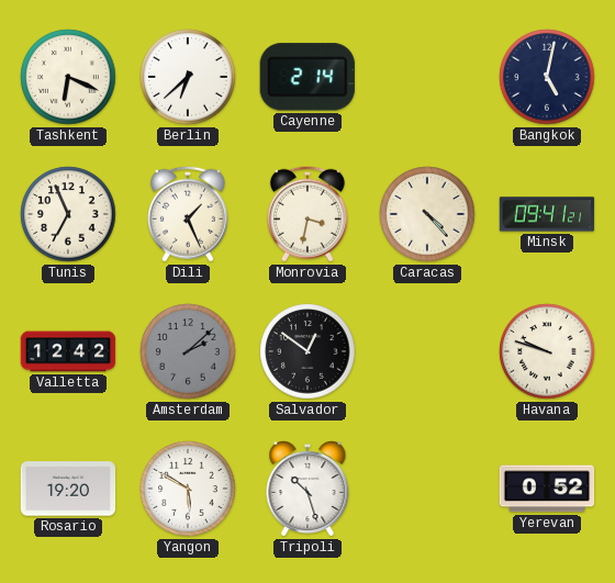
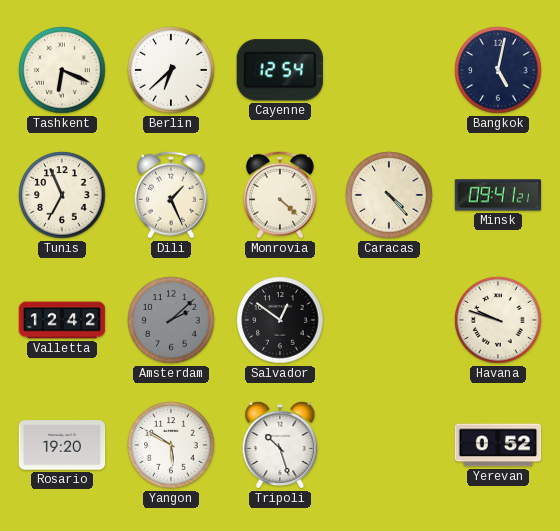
Cayenne: 2:14 -> 12:54
Monrovia: 3:32 -> 4:22
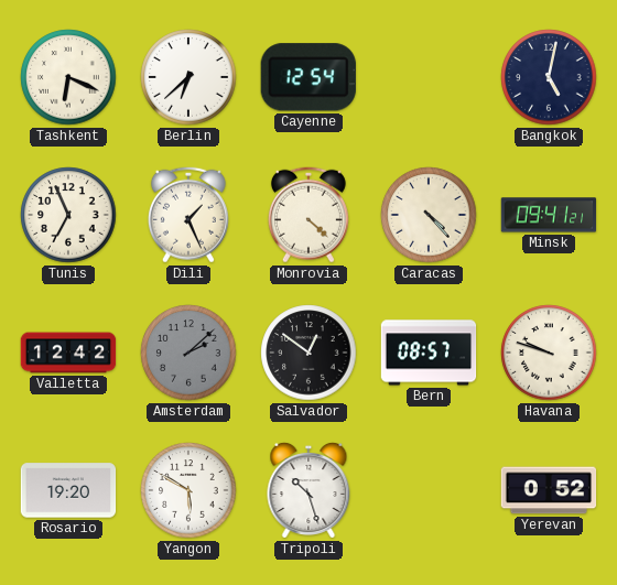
Bern: none -> 08:57
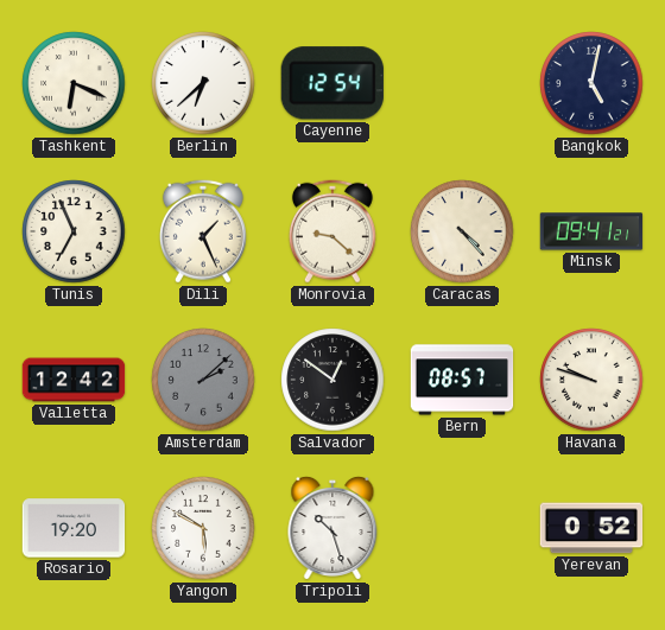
Monrovia: 4:22 -> 9:22
